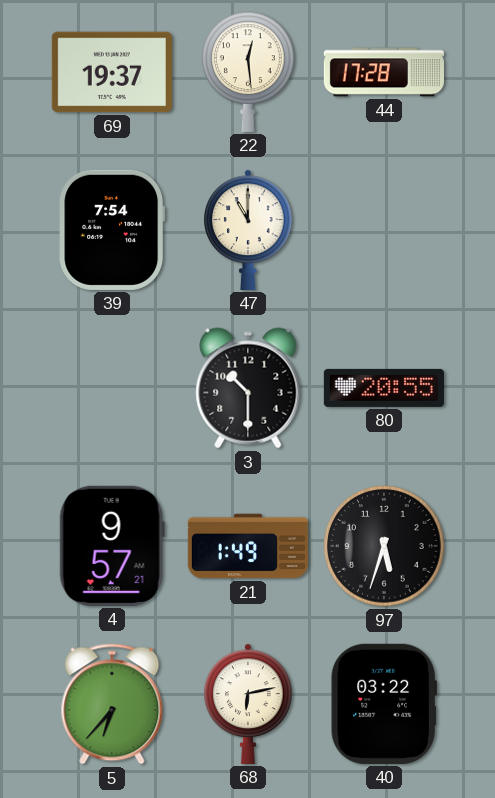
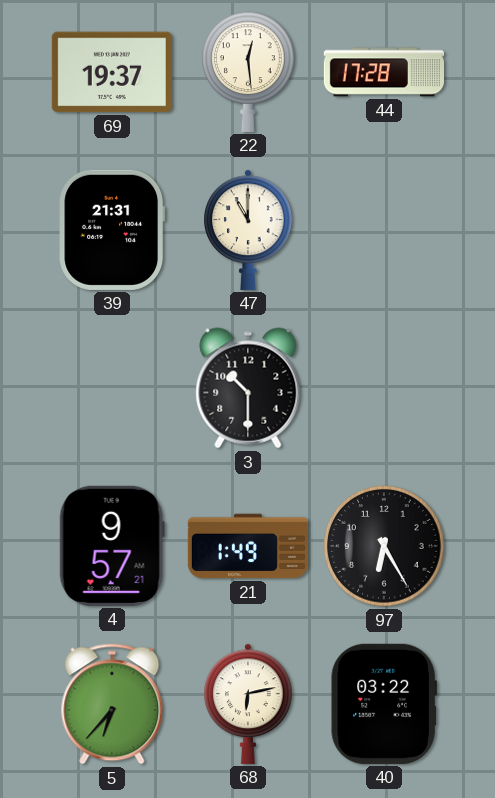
39: 7:54 -> 21:31
80: 20:55 -> none
97: 5:33 -> 6:25
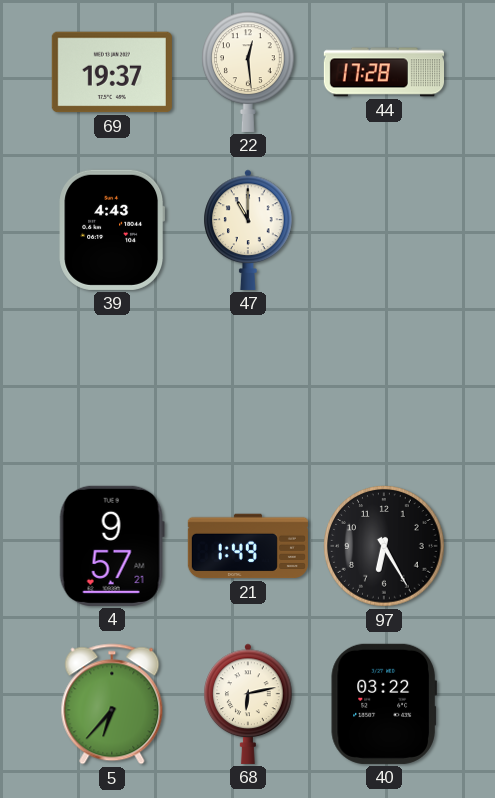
39: 21:31 -> 4:43
3: 10:30 -> none
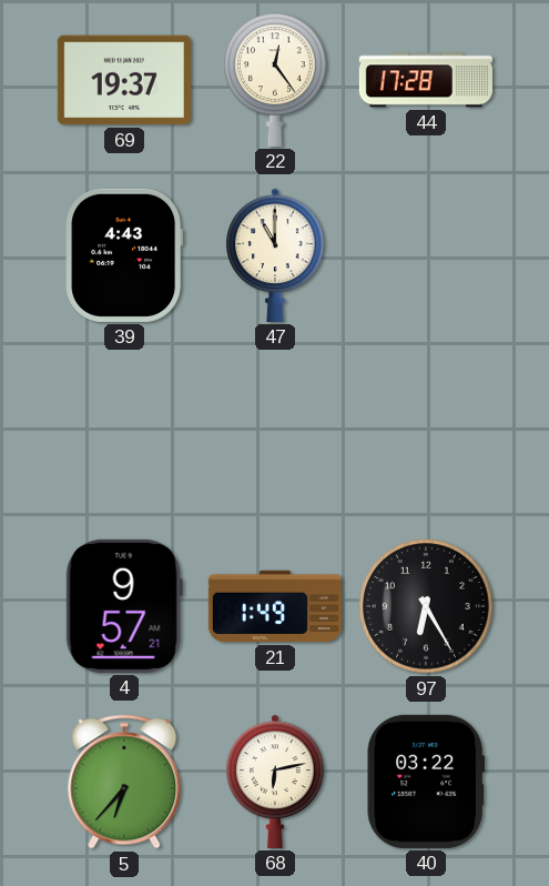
22: 12:29 -> 12:24
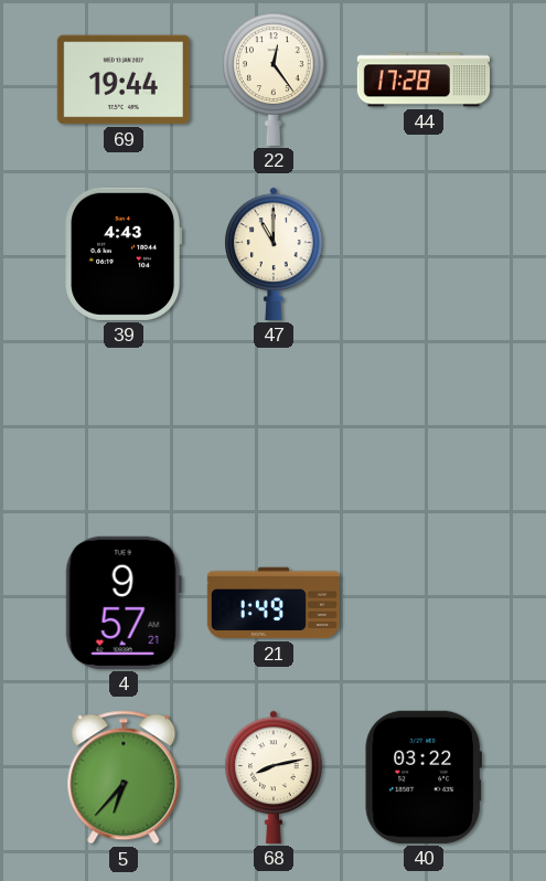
69: 19:37 -> 19:44
97: 6:25 -> none
68: 6:13 -> 8:13
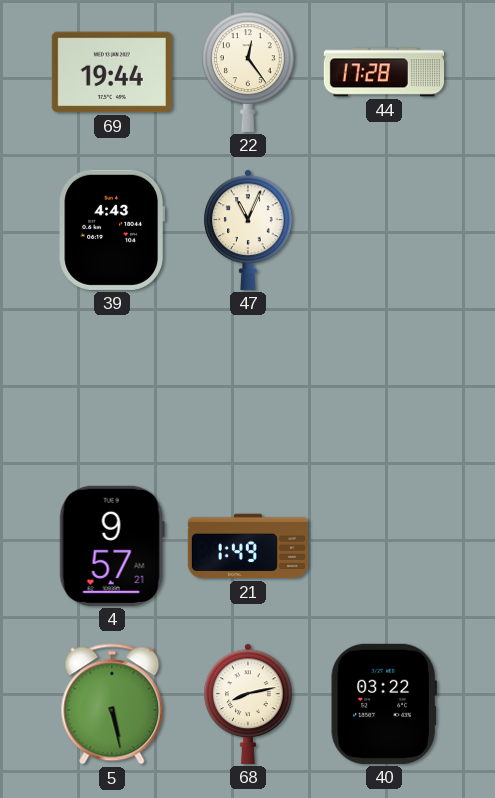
47: 11:00 -> 11:04
5: 6:37 -> 5:28
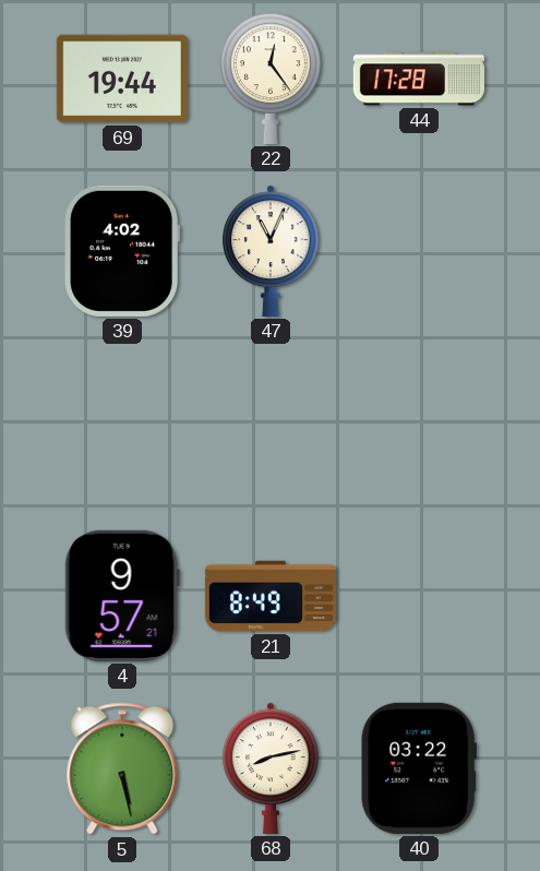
39: 4:43 -> 4:02
21: 1:49 -> 8:49
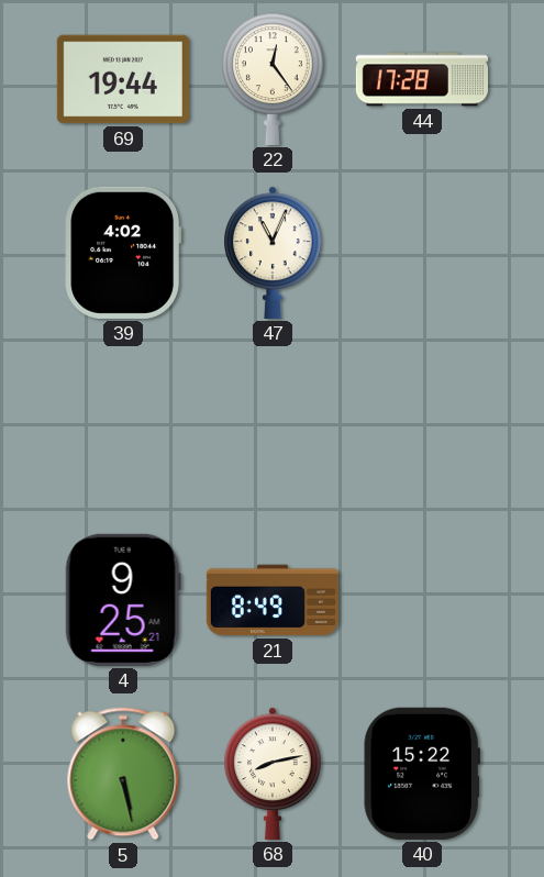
4: 9:57 -> 9:25
40: 03:22 -> 15:22
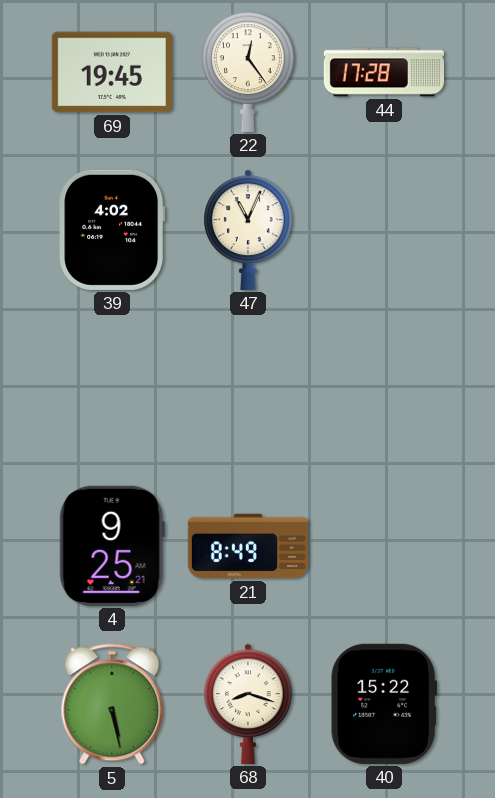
69: 19:44 -> 19:45
68: 8:13 -> 8:18
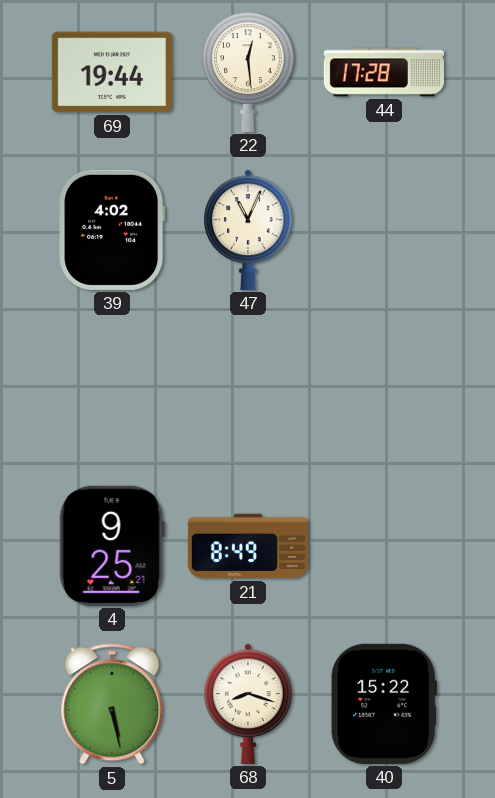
69: 19:45 -> 19:44
22: 12:24 -> 12:29
